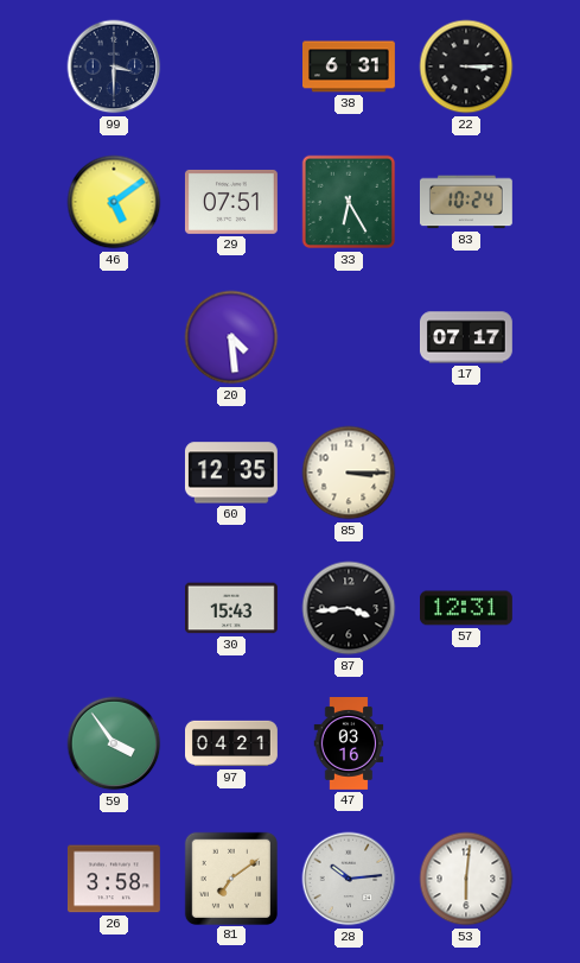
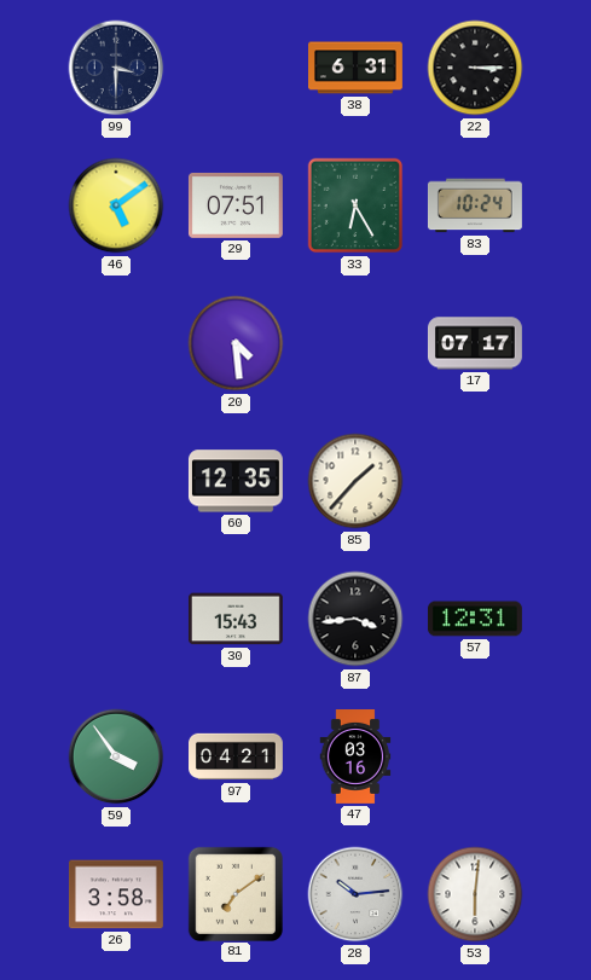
85: 3:15 -> 1:37
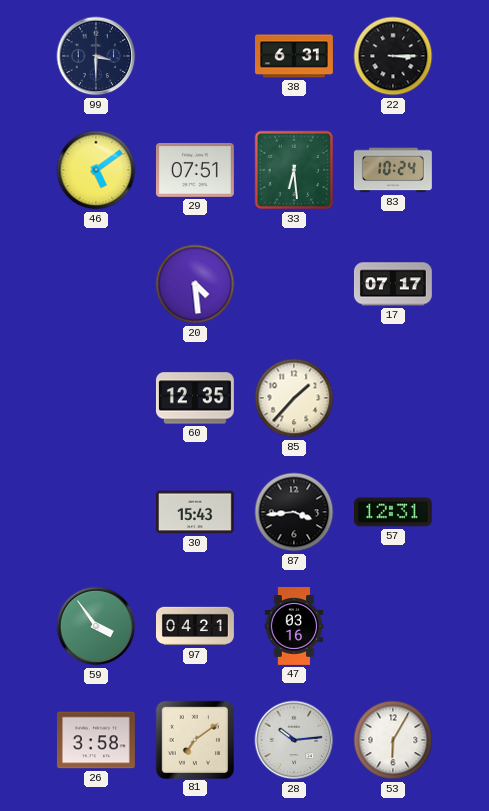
33: 6:25 -> 6:29
53: 6:01 -> 6:05
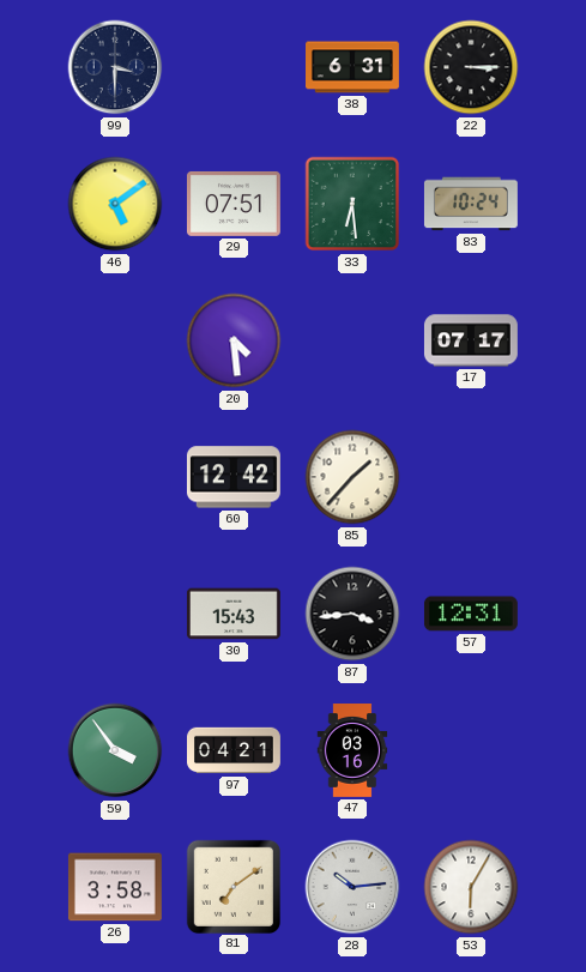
60: 12:35 -> 12:42
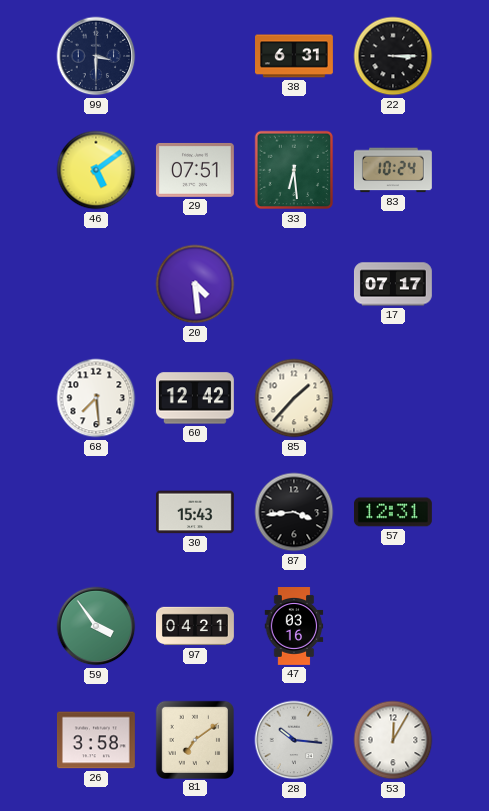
68: none -> 7:29
28: 10:14 -> 10:16
53: 6:05 -> 12:05
